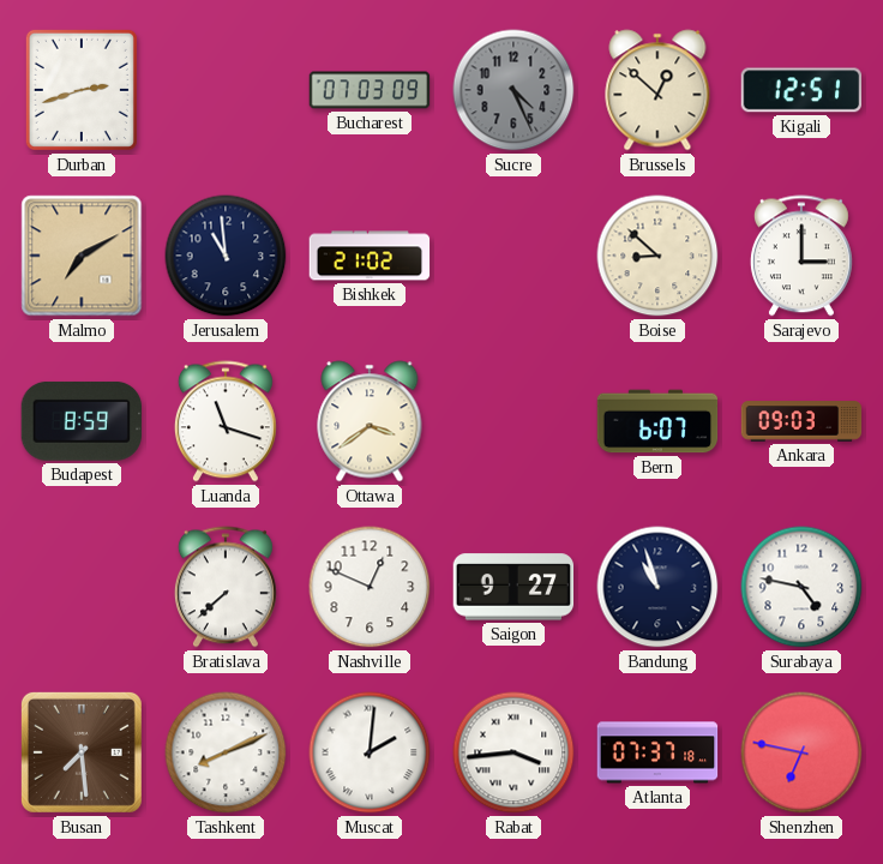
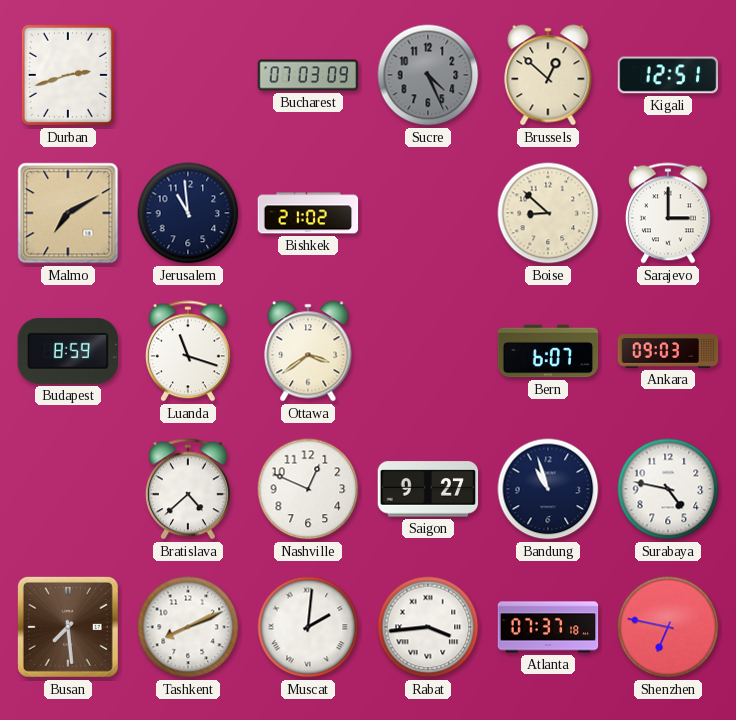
Bratislava: 7:38 -> 4:38
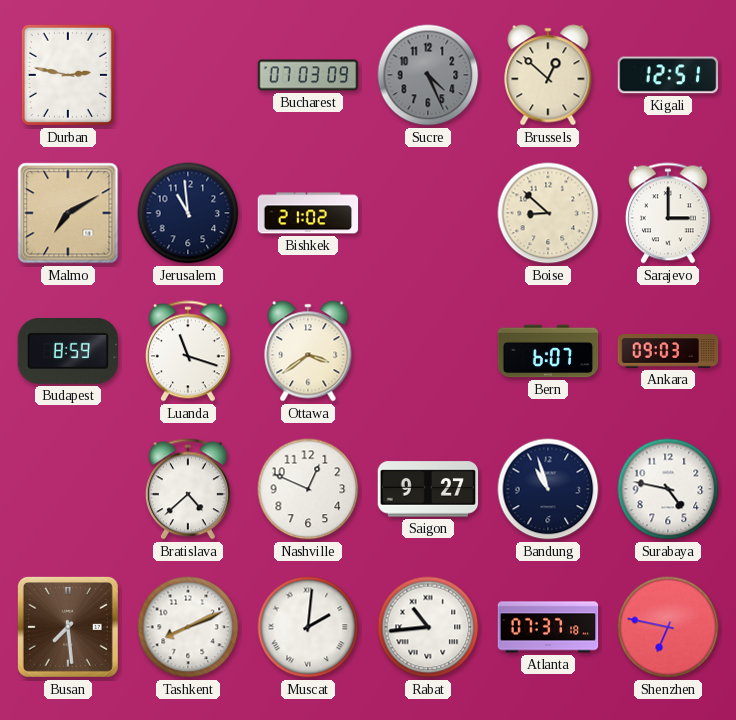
Durban: 2:42 -> 2:47
Rabat: 3:44 -> 10:44
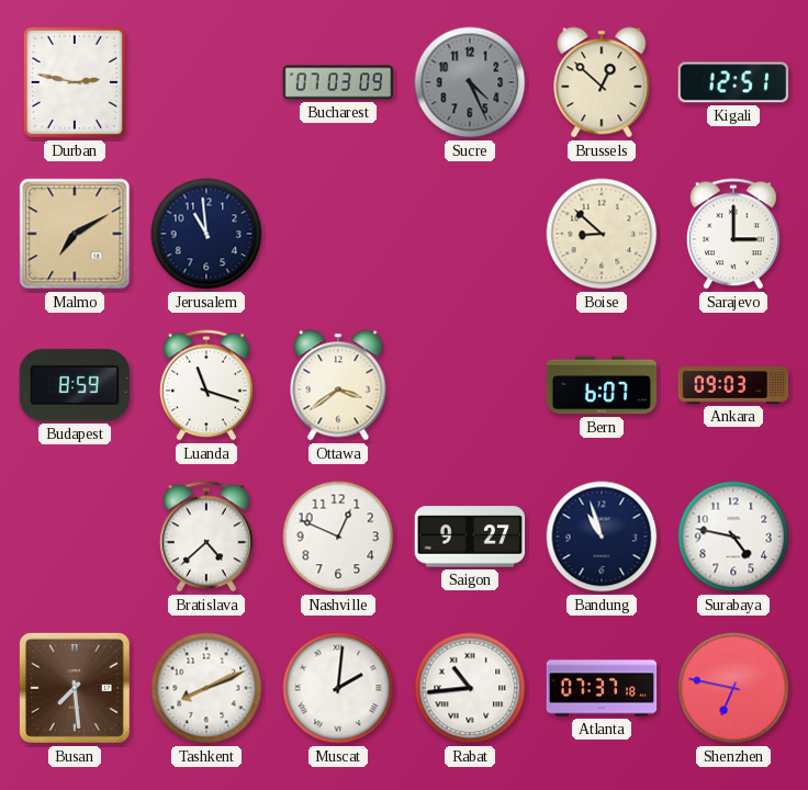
Bishkek: 21:02 -> none
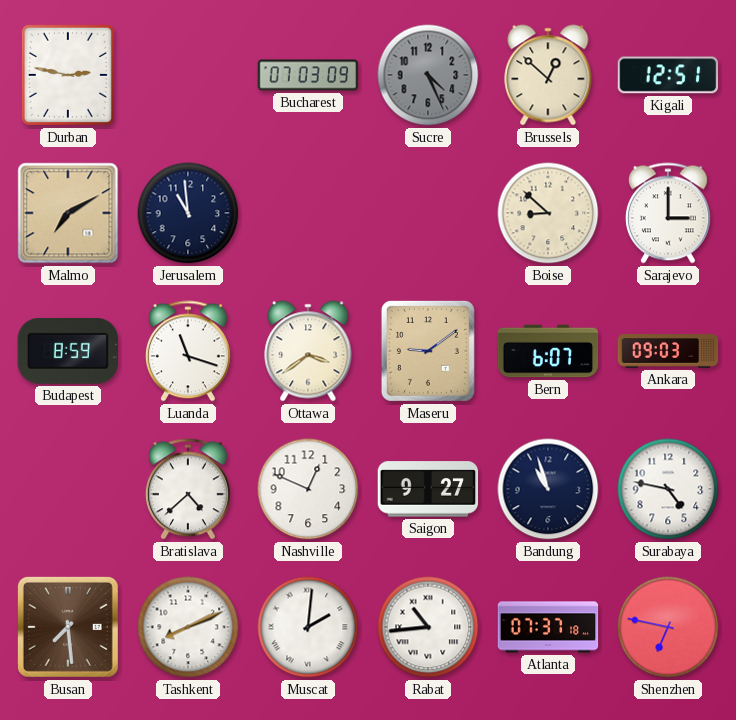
Maseru: none -> 9:09
